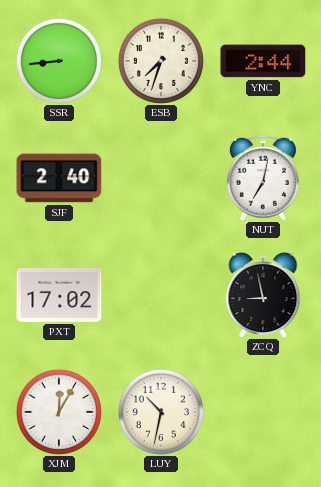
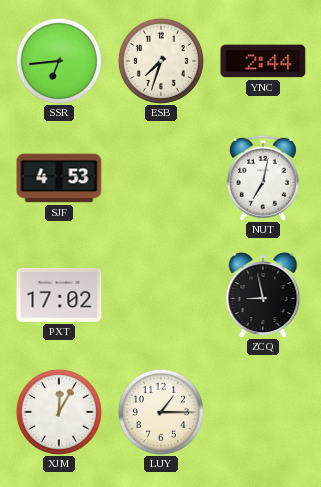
SSR: 8:44 -> 6:44
SJF: 2:40 -> 4:53
LUY: 10:32 -> 1:15
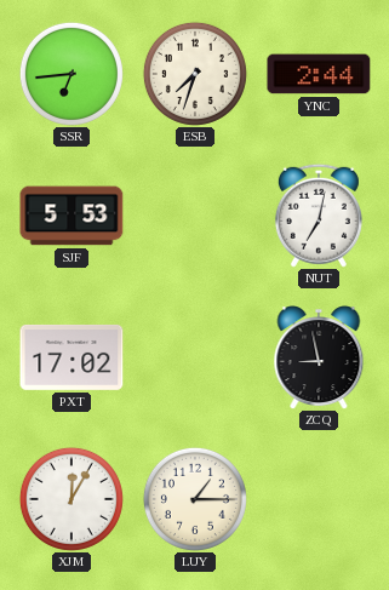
SJF: 4:53 -> 5:53
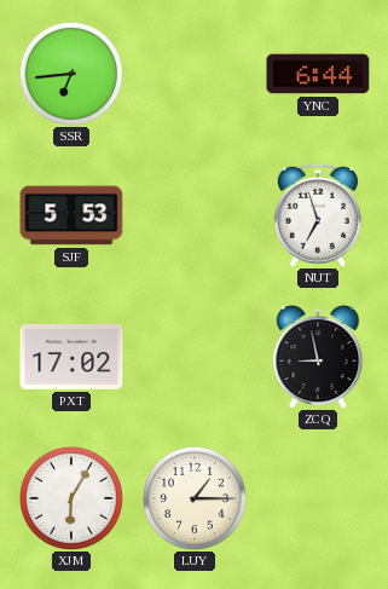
ESB: 7:33 -> none
YNC: 2:44 -> 6:44
NUT: 7:02 -> 6:57
XJM: 12:05 -> 6:05
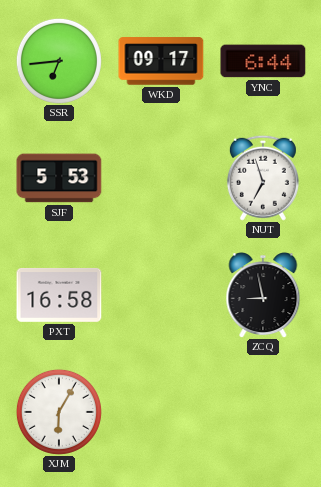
WKD: none -> 09:17
PXT: 17:02 -> 16:58
LUY: 1:15 -> none
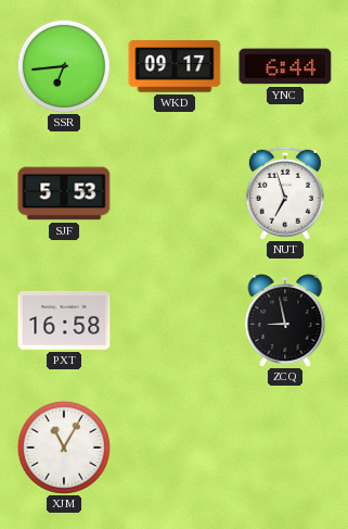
XJM: 6:05 -> 11:05
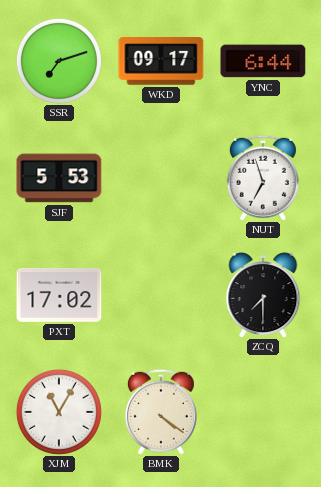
SSR: 6:44 -> 7:12
PXT: 16:58 -> 17:02
ZCQ: 8:58 -> 7:30
BMK: none -> 4:21
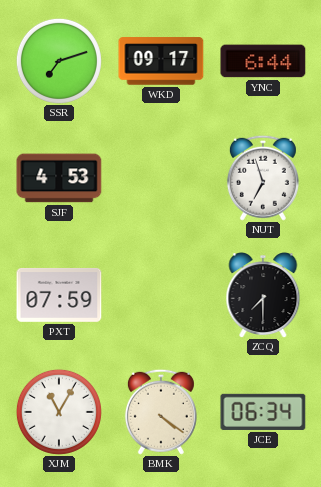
SJF: 5:53 -> 4:53
PXT: 17:02 -> 07:59
JCE: none -> 06:34
